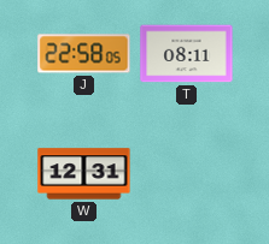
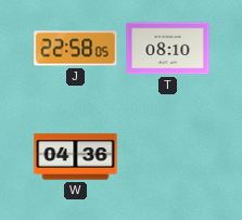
T: 08:11 -> 08:10
W: 12:31 -> 04:36
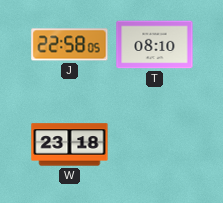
W: 04:36 -> 23:18
